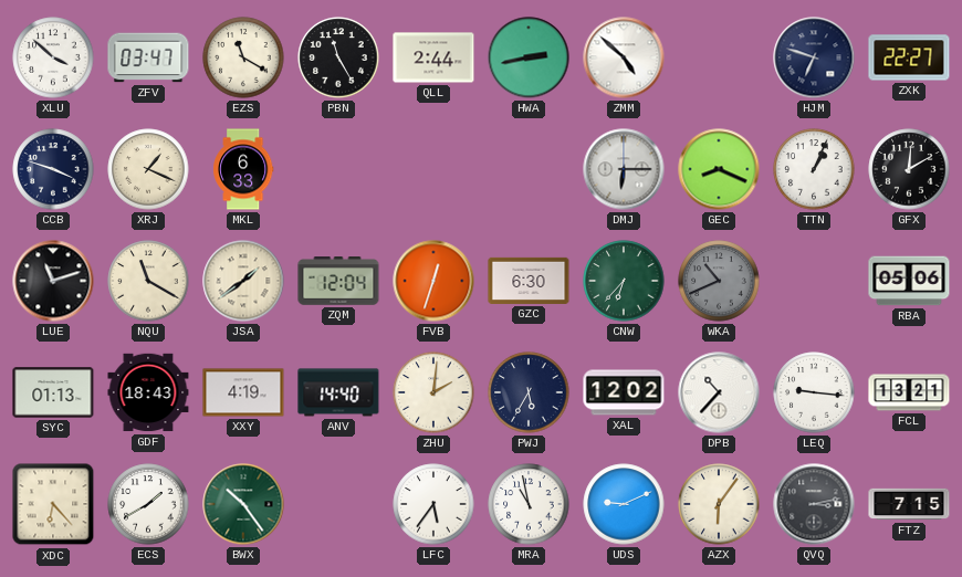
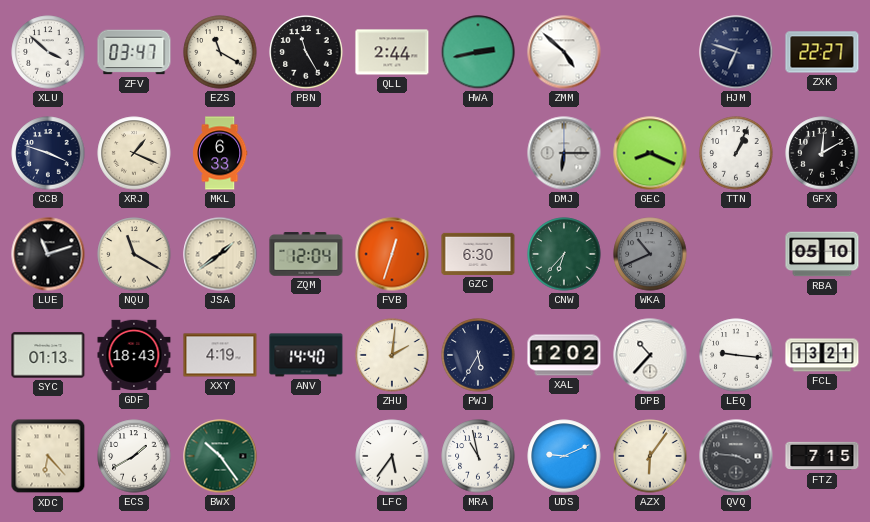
RBA: 05:06 -> 05:10
QVQ: 3:13 -> 3:46
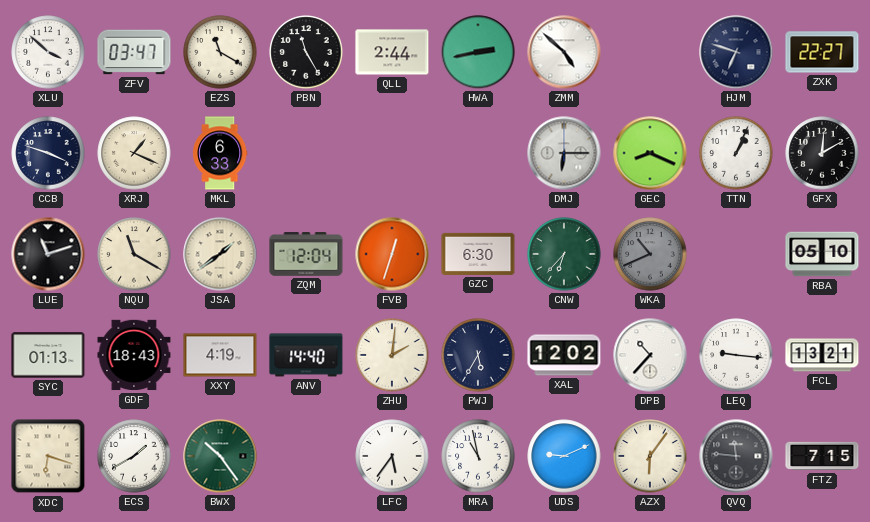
XDC: 6:23 -> 6:18
QVQ: 3:46 -> 11:46
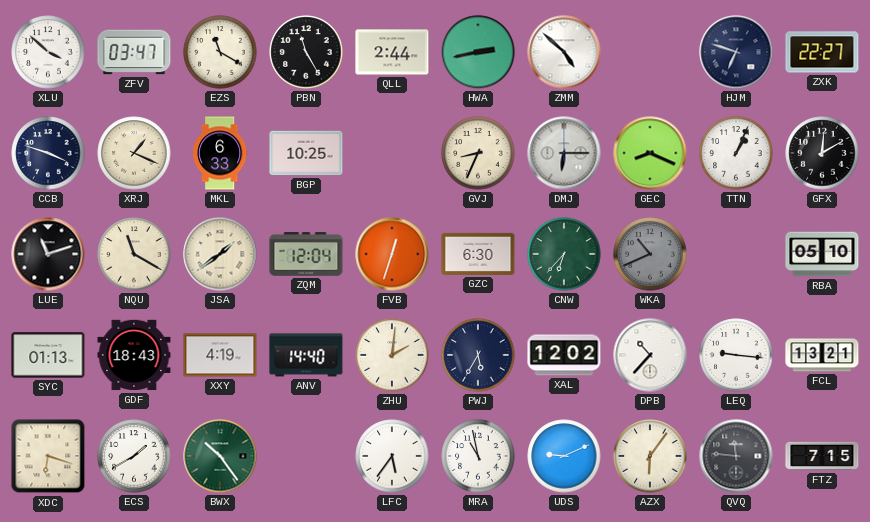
BGP: none -> 10:25
GVJ: none -> 8:34
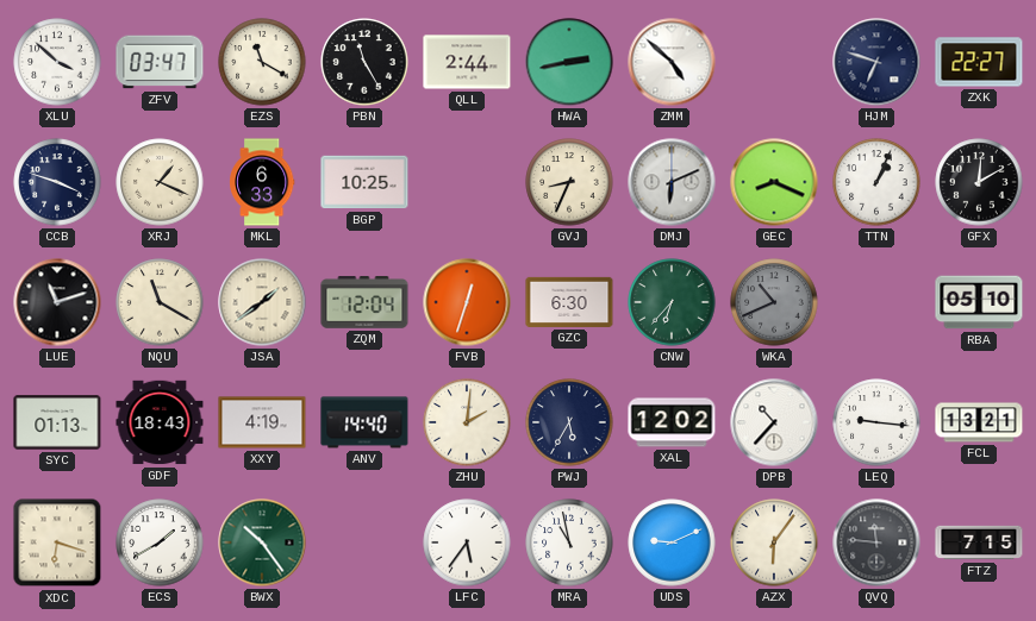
DMJ: 6:15 -> 6:11
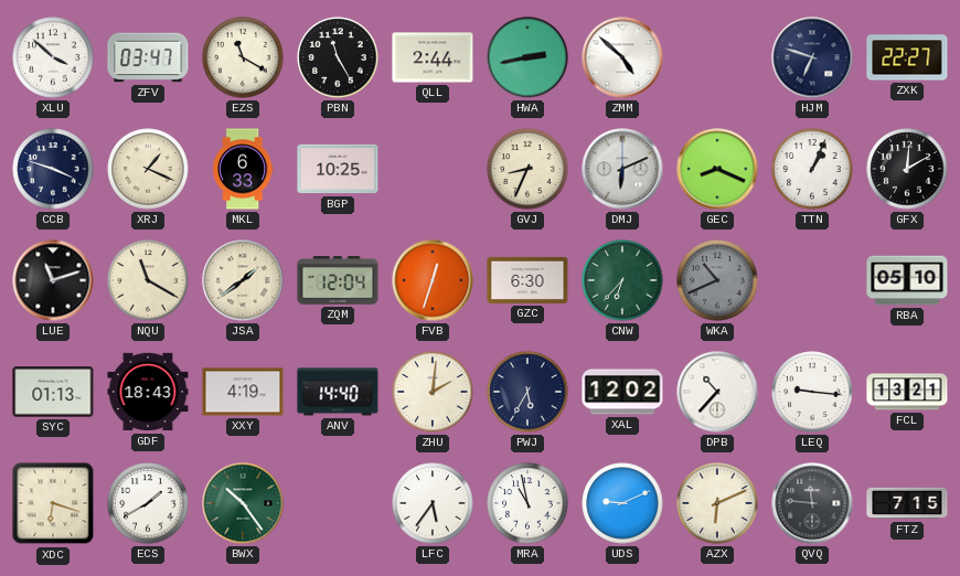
AZX: 6:06 -> 6:11
